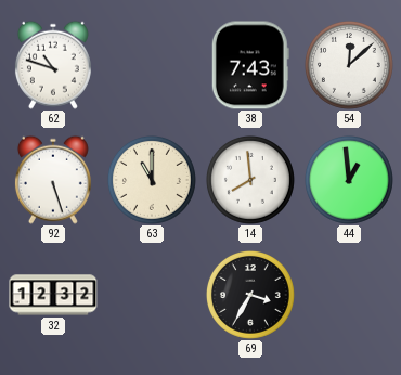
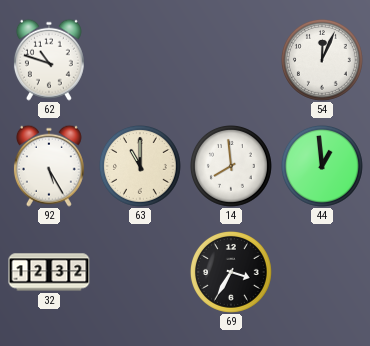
38: 7:43 -> none
54: 12:08 -> 12:04
92: 5:27 -> 5:25
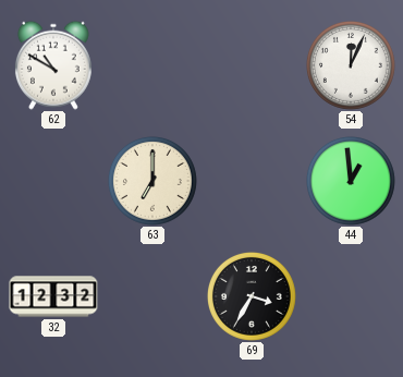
62: 10:48 -> 10:50
92: 5:25 -> none
63: 11:00 -> 7:00
14: 7:59 -> none
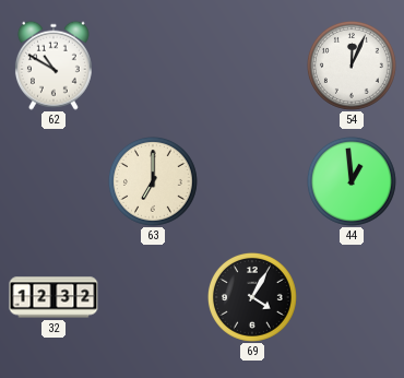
69: 3:35 -> 4:05
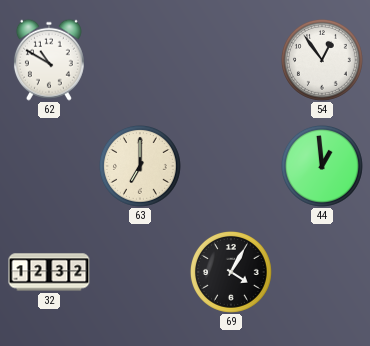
54: 12:04 -> 12:54
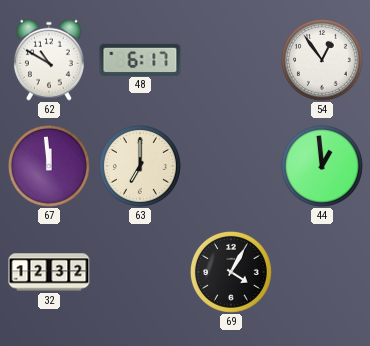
48: none -> 6:17
67: none -> 11:59
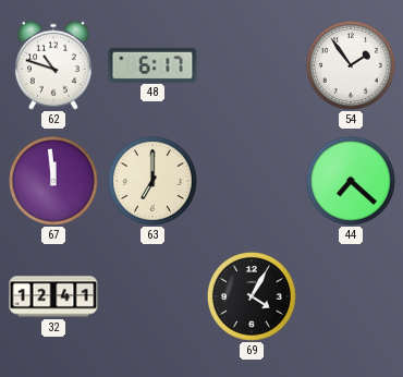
62: 10:50 -> 10:48
54: 12:54 -> 1:54
44: 12:59 -> 7:22
32: 12:32 -> 12:41
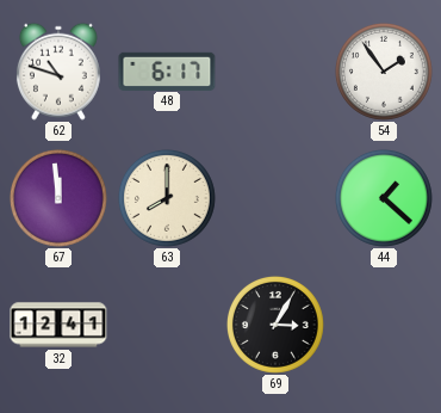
63: 7:00 -> 8:00
44: 7:22 -> 1:22
69: 4:05 -> 3:05
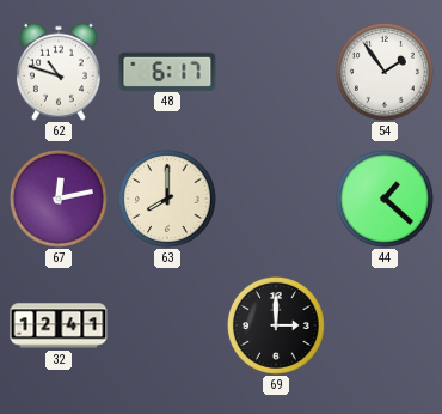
67: 11:59 -> 12:13
69: 3:05 -> 3:00
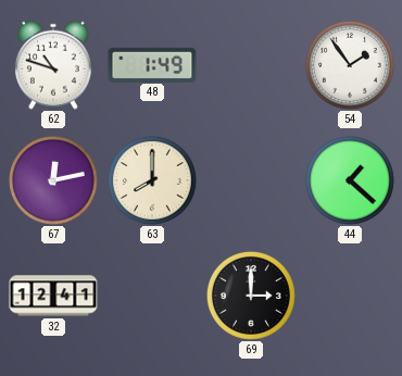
48: 6:17 -> 1:49
